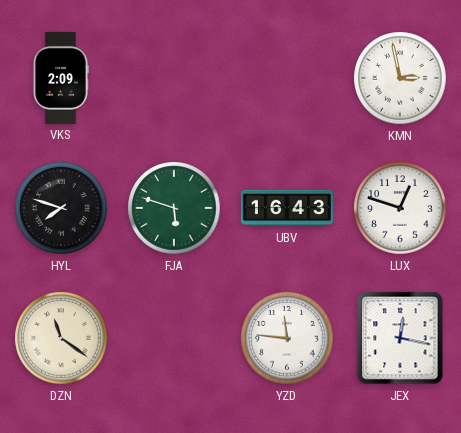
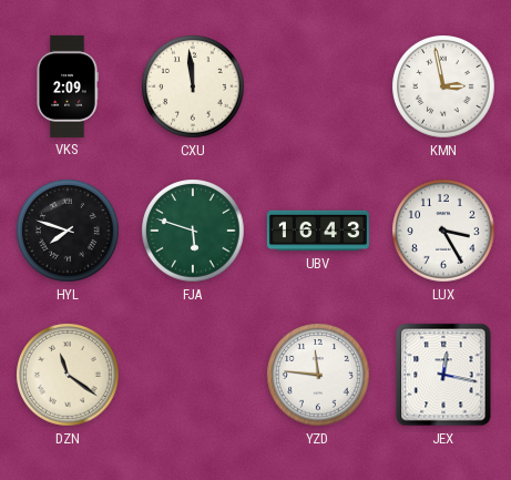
CXU: none -> 11:59
LUX: 12:48 -> 3:25
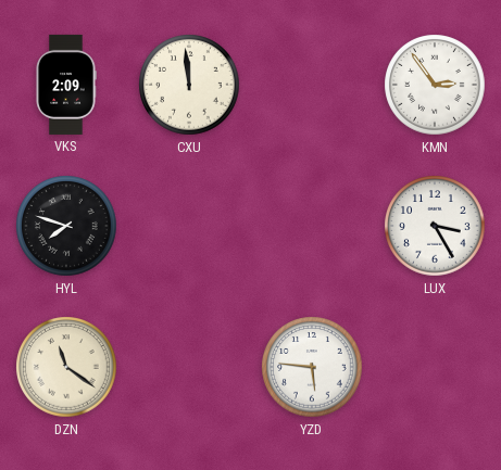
KMN: 2:58 -> 2:54
FJA: 5:48 -> none
UBV: 16:43 -> none
YZD: 11:46 -> 5:46
JEX: 12:17 -> none
